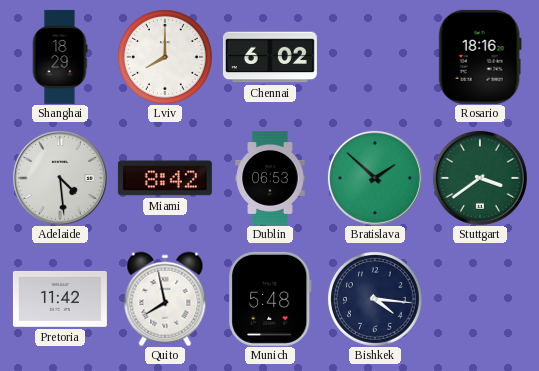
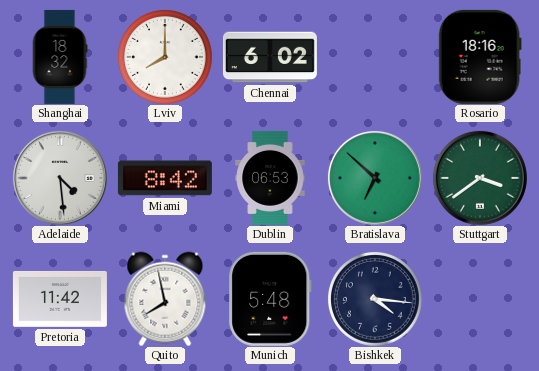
Shanghai: 18:29 -> 18:32
Bratislava: 1:52 -> 6:52
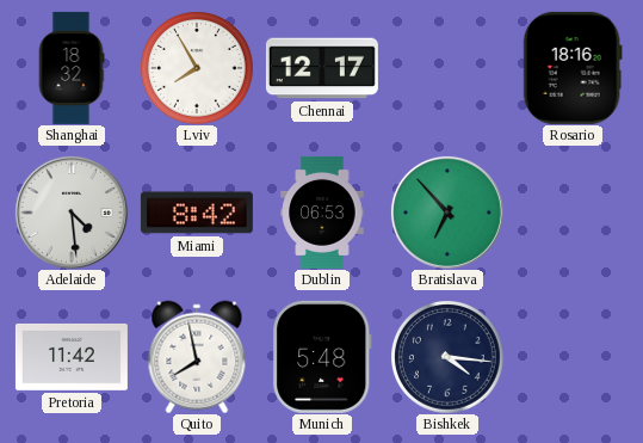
Lviv: 8:00 -> 7:55
Chennai: 6:02 -> 12:17
Bratislava: 6:52 -> 6:53
Stuttgart: 3:39 -> none
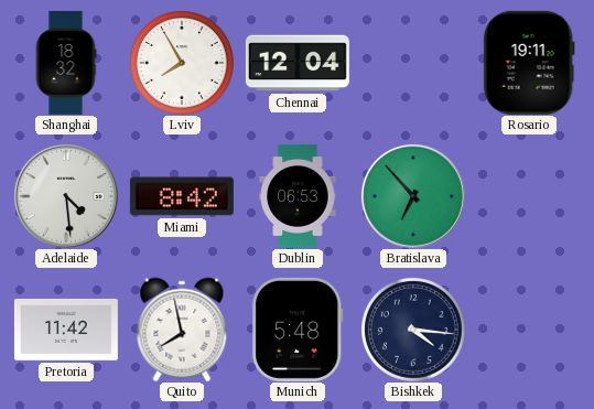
Chennai: 12:17 -> 12:04
Rosario: 18:16 -> 19:11
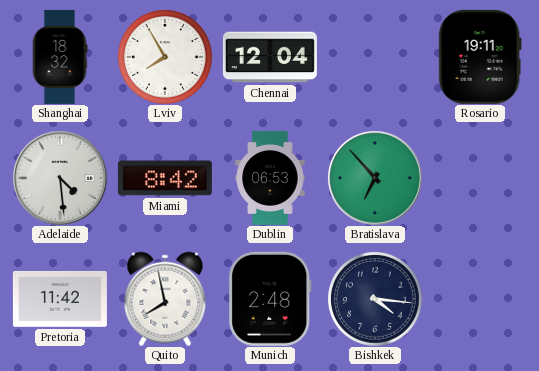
Munich: 5:48 -> 2:48
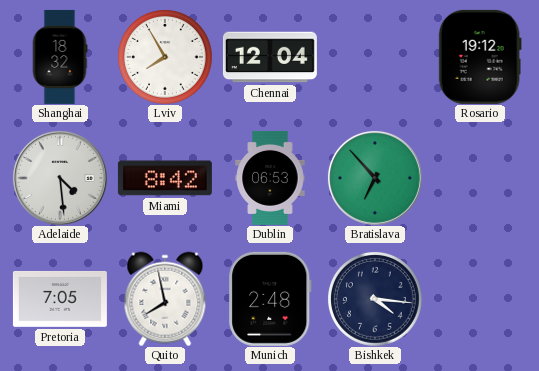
Rosario: 19:11 -> 19:12
Pretoria: 11:42 -> 7:05
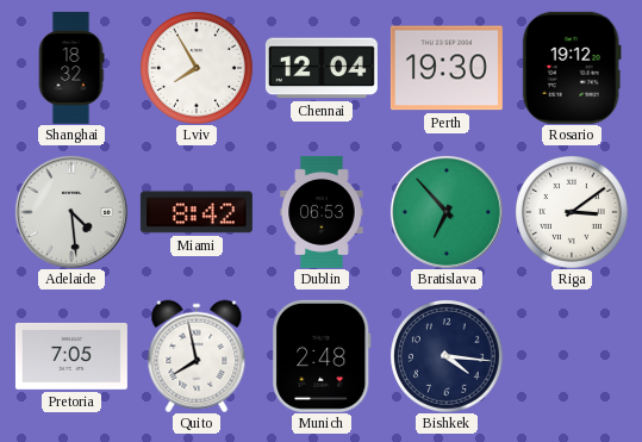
Perth: none -> 19:30
Riga: none -> 3:09
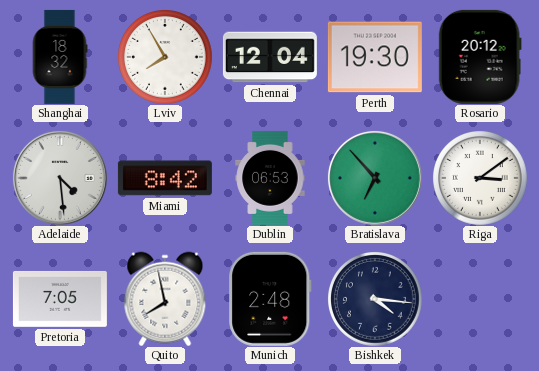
Rosario: 19:12 -> 20:12
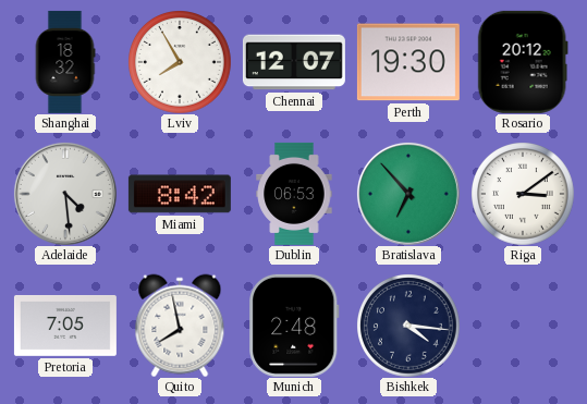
Chennai: 12:04 -> 12:07
